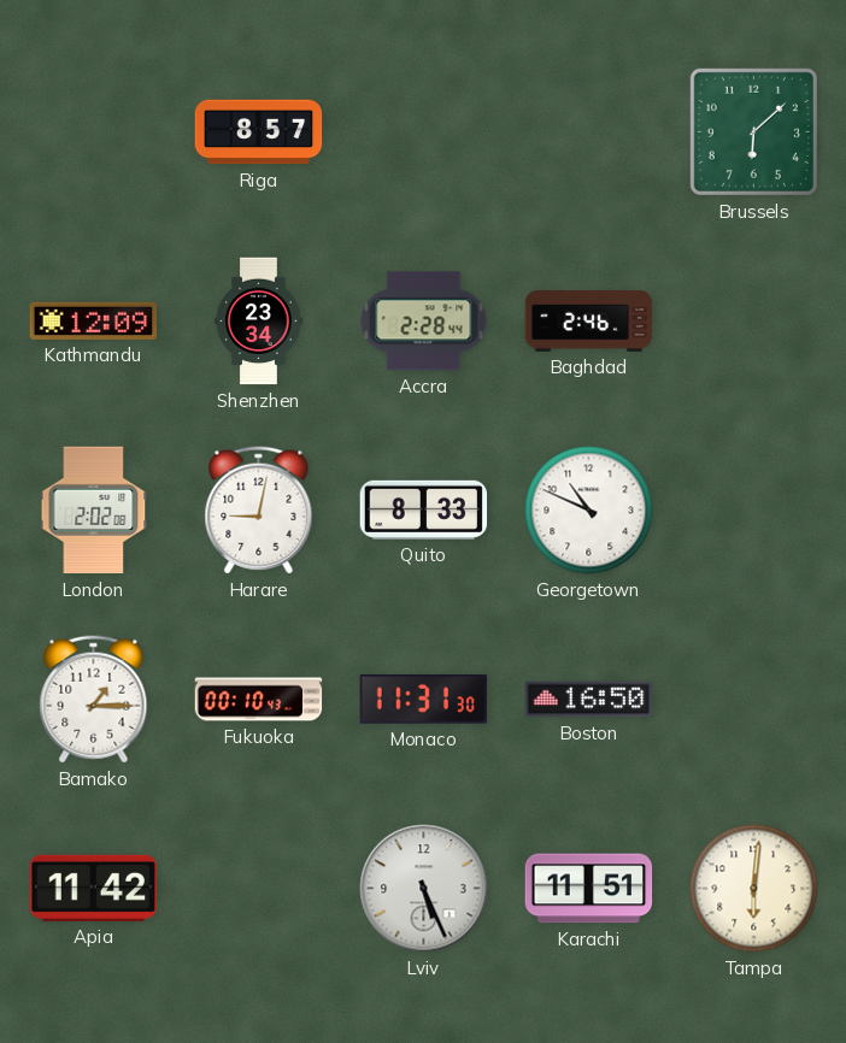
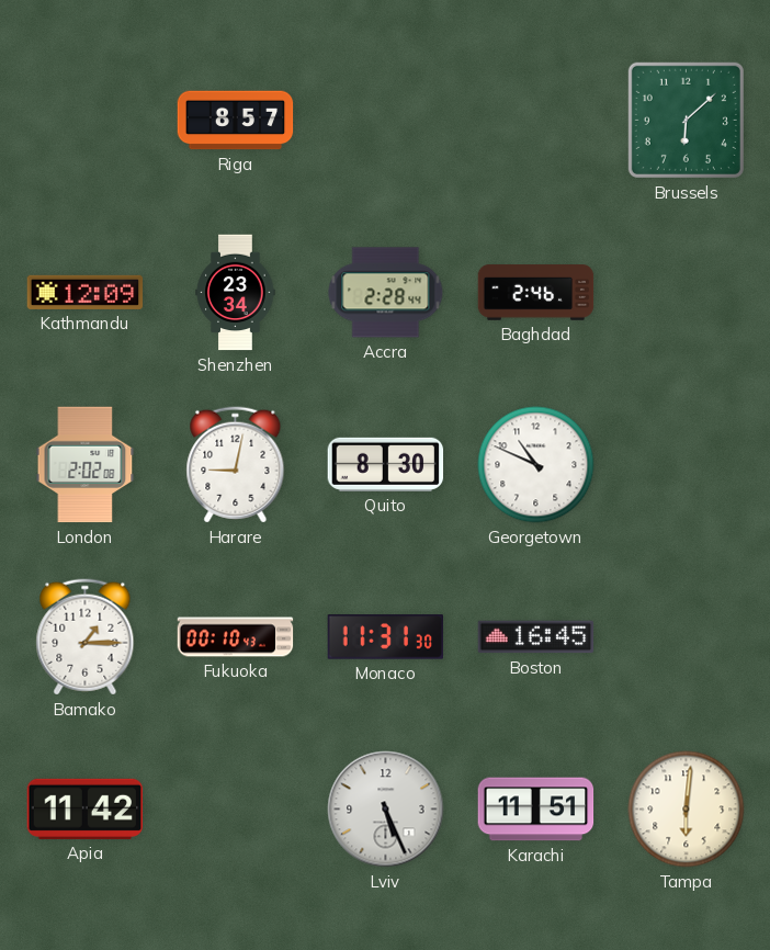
Quito: 8:33 -> 8:30
Boston: 16:50 -> 16:45
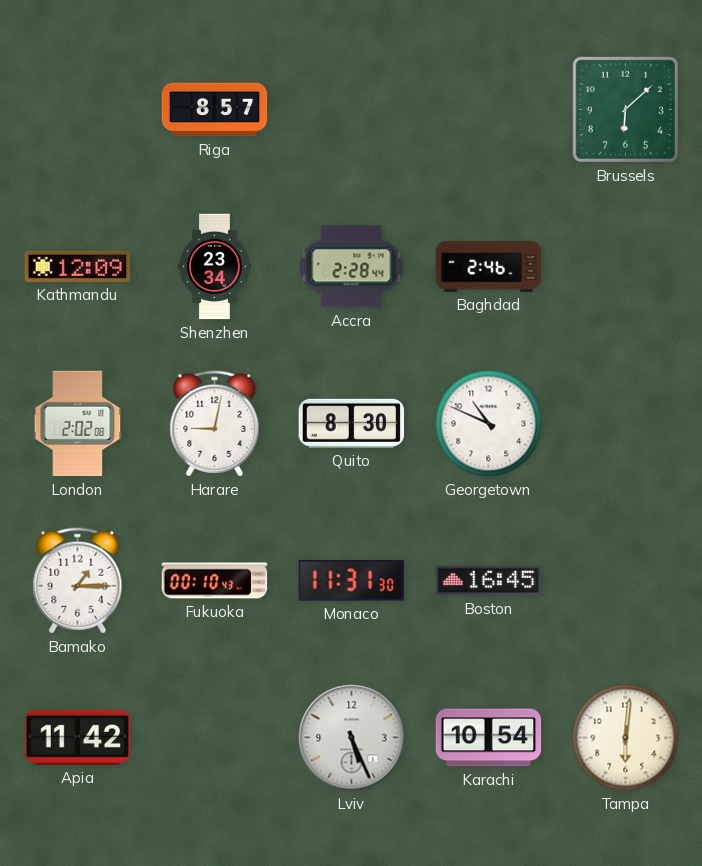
Karachi: 11:51 -> 10:54
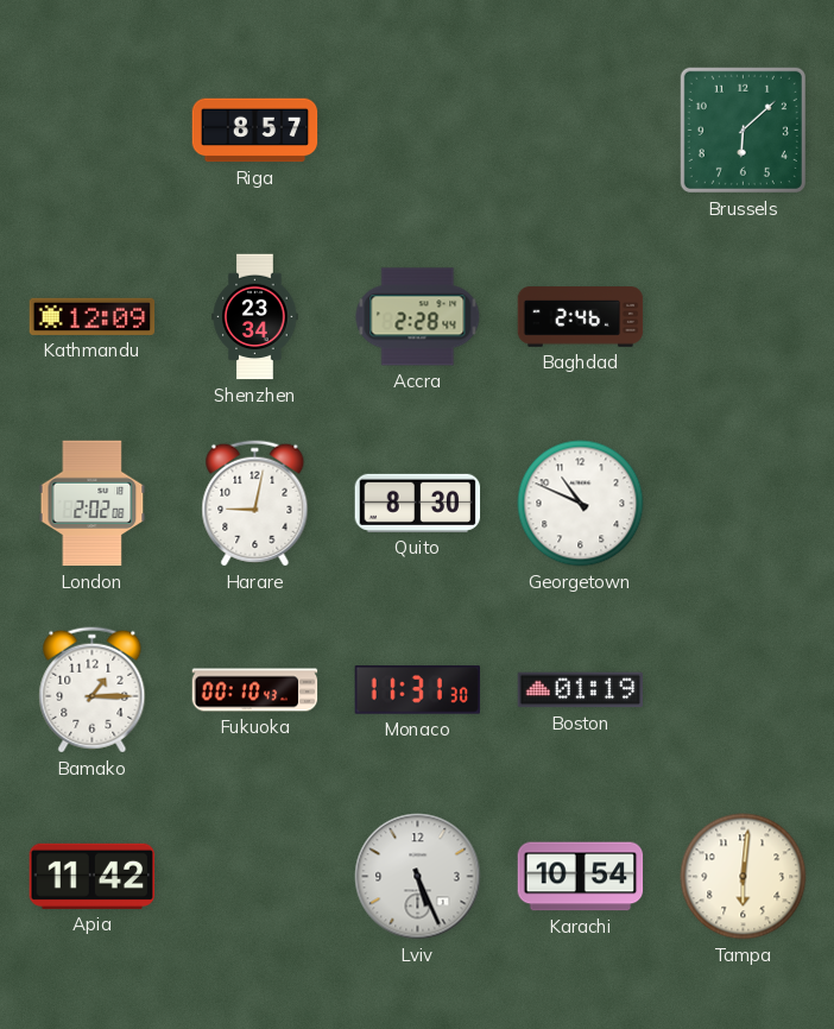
Boston: 16:45 -> 01:19
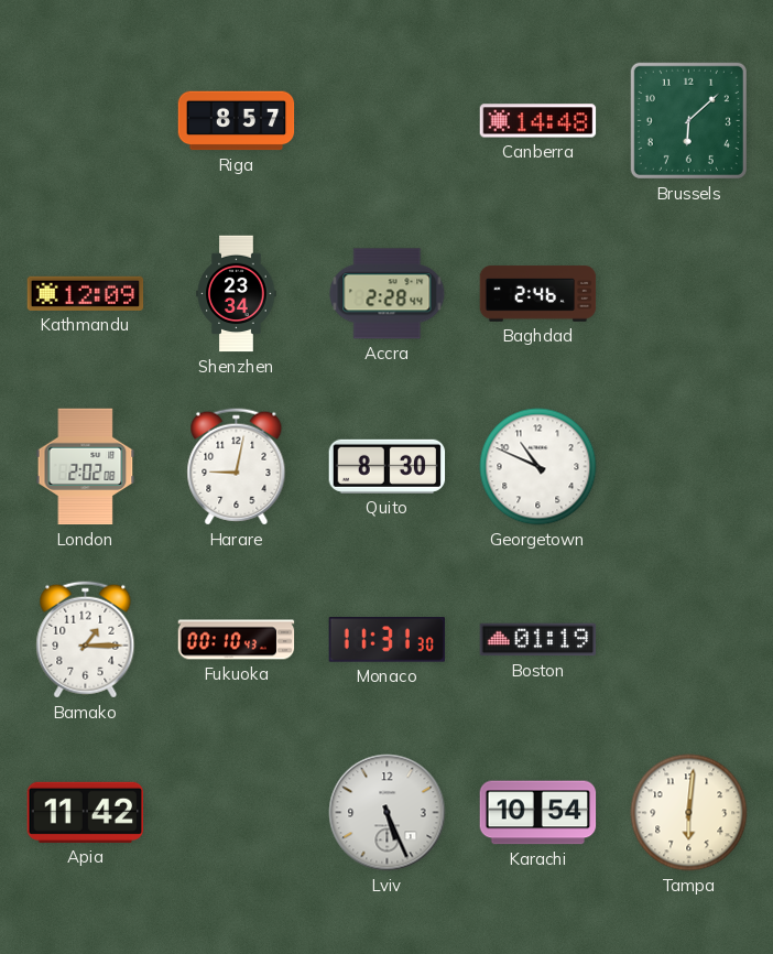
Canberra: none -> 14:48
